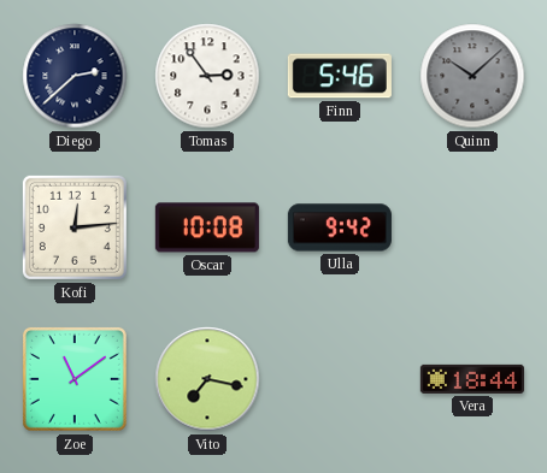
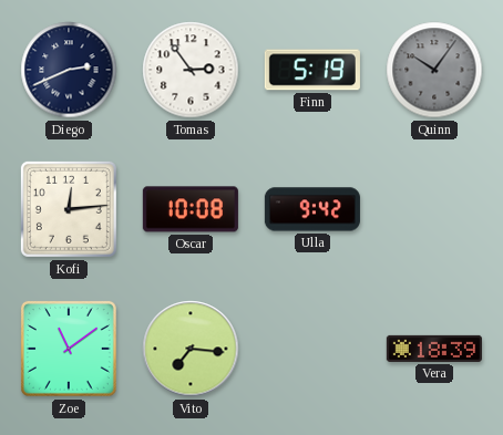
Diego: 2:38 -> 2:41
Finn: 5:46 -> 5:19
Quinn: 10:08 -> 10:06
Vito: 7:17 -> 7:16
Vera: 18:44 -> 18:39
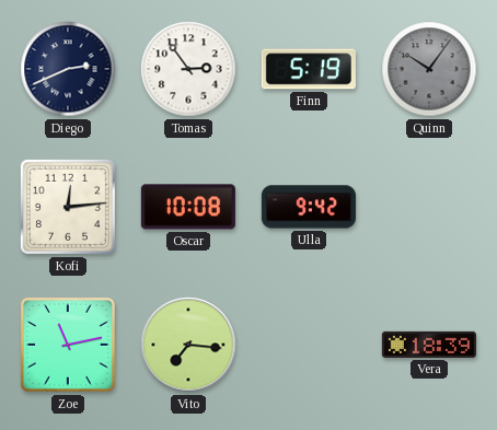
Zoe: 11:09 -> 11:13
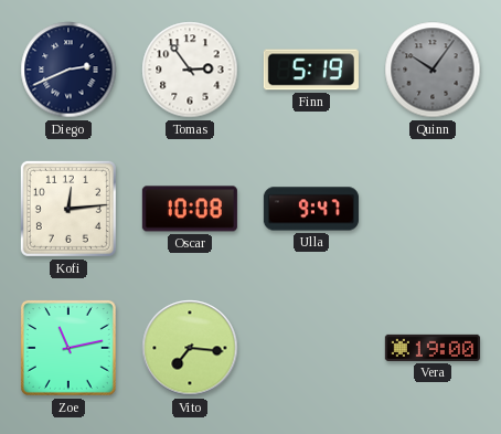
Ulla: 9:42 -> 9:47
Vera: 18:39 -> 19:00
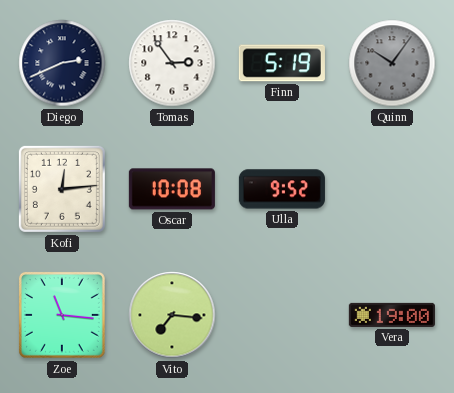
Ulla: 9:47 -> 9:52
Zoe: 11:13 -> 11:16
